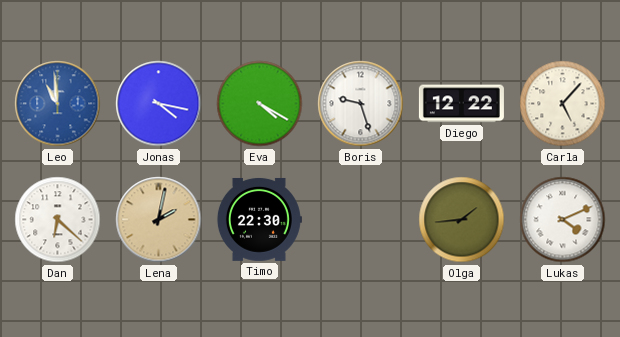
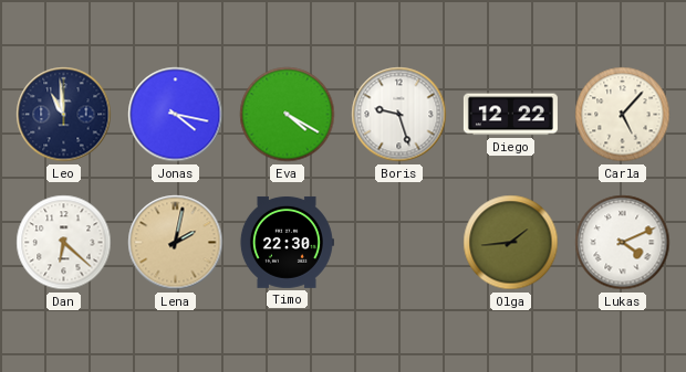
Leo dial: blue -> navy
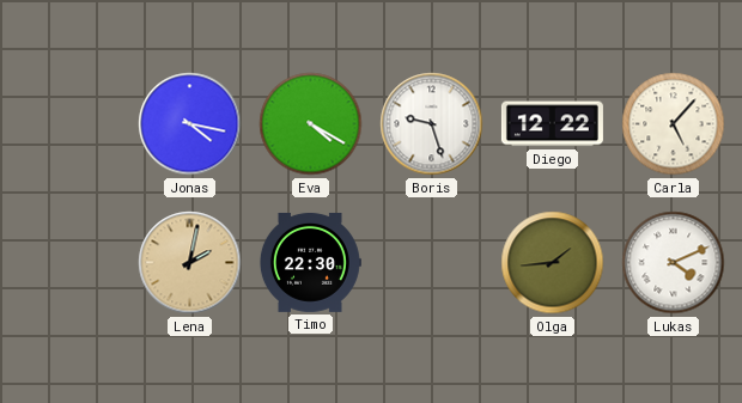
Leo: 10:59 -> none
Dan: 6:22 -> none
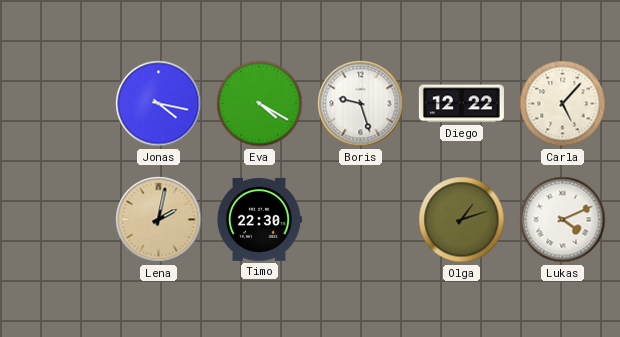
Olga: 1:44 -> 1:12
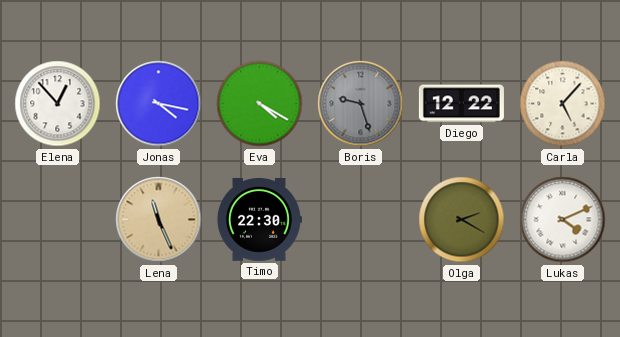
Elena: none -> 12:53
Boris dial: white -> grey
Lena: 2:02 -> 11:26
Olga: 1:12 -> 2:20
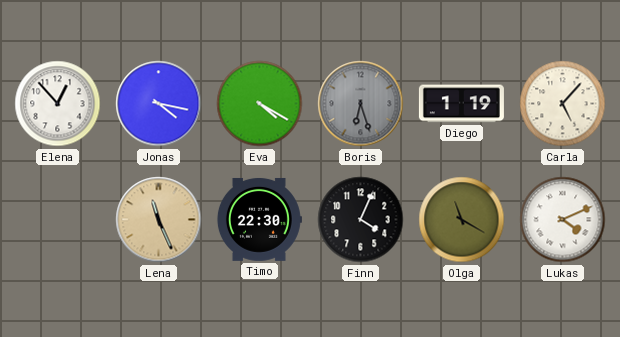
Boris: 9:27 -> 6:27
Diego: 12:22 -> 1:19
Finn: none -> 4:04
Olga: 2:20 -> 11:20
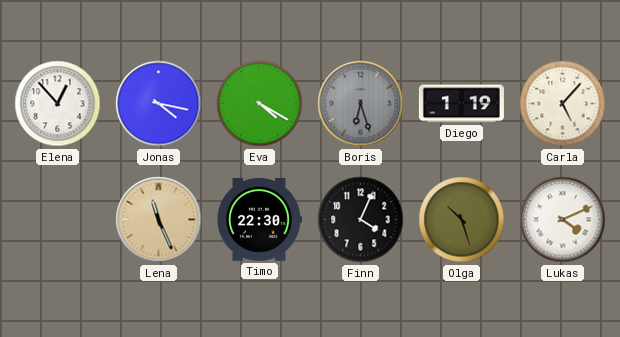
Olga: 11:20 -> 10:27
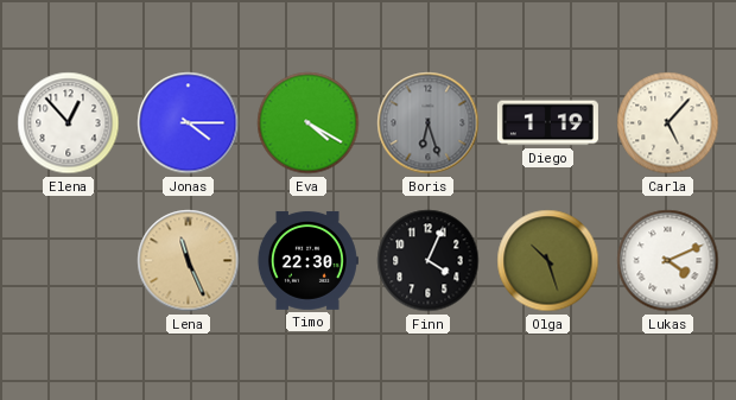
Jonas: 4:17 -> 4:15
